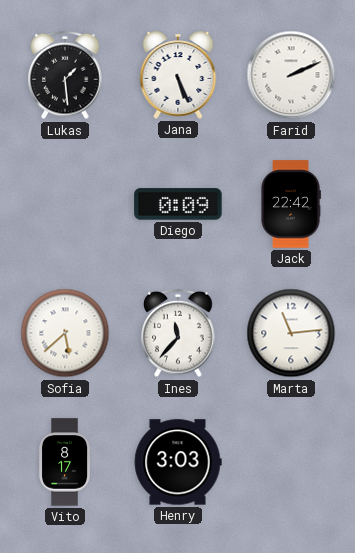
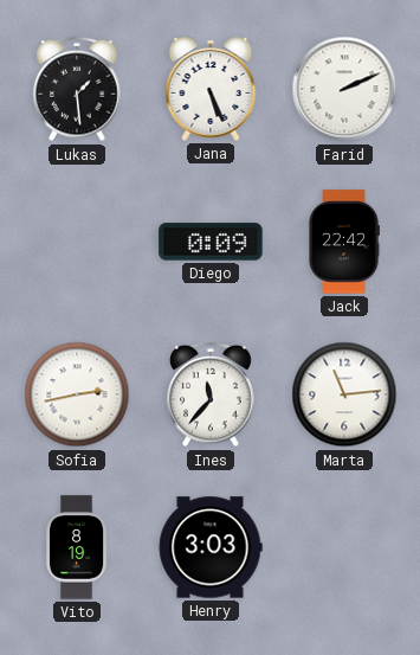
Sofia: 5:38 -> 2:43
Vito: 8:17 -> 8:19
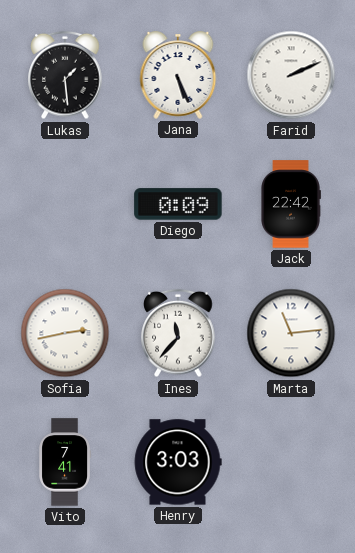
Vito: 8:19 -> 7:41
